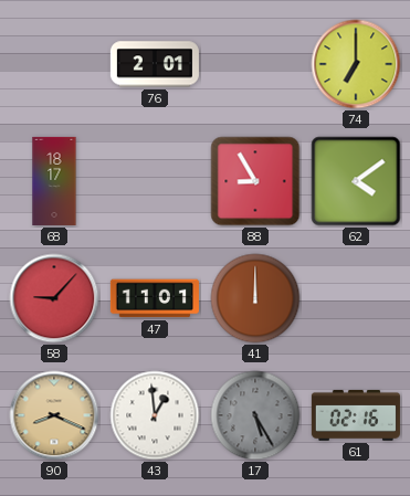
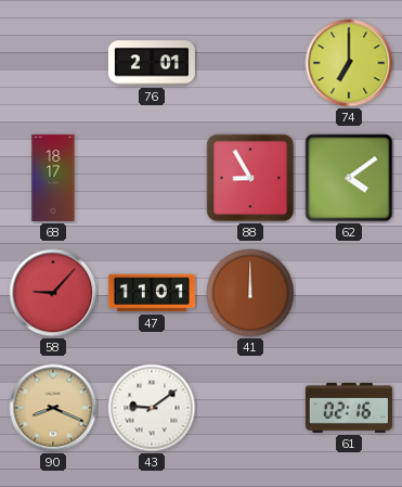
43: 12:59 -> 9:09
17: 5:25 -> none
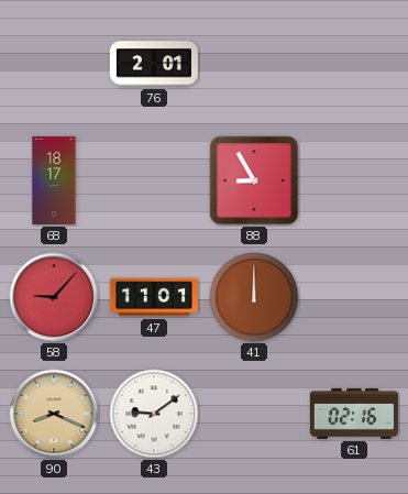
74: 7:00 -> none
62: 4:09 -> none
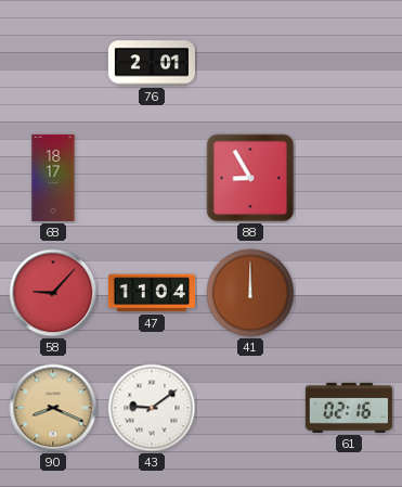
47: 11:01 -> 11:04
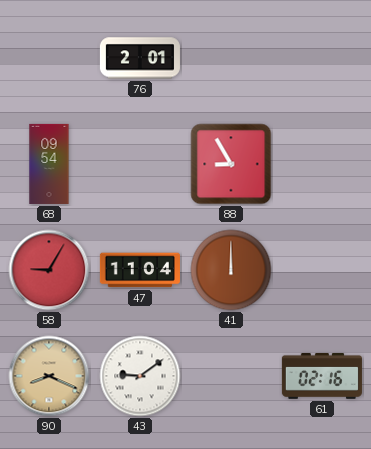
68: 18:17 -> 09:54
58: 9:07 -> 9:05
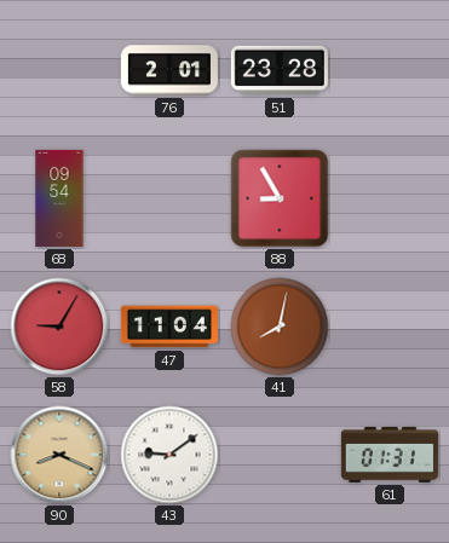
51: none -> 23:28
41: 12:00 -> 8:02
61: 02:16 -> 01:31
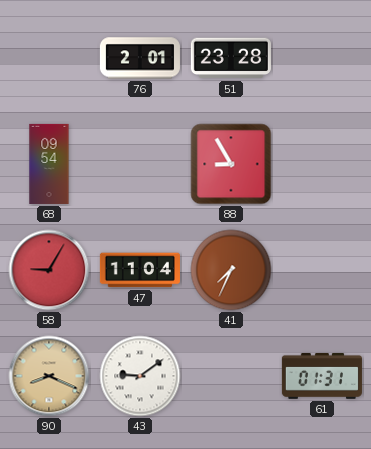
41: 8:02 -> 7:34
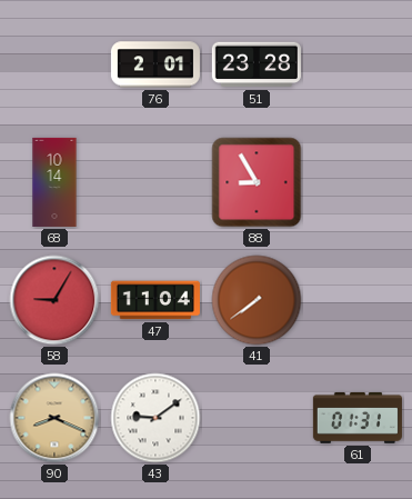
68: 09:54 -> 10:14
41: 7:34 -> 7:39
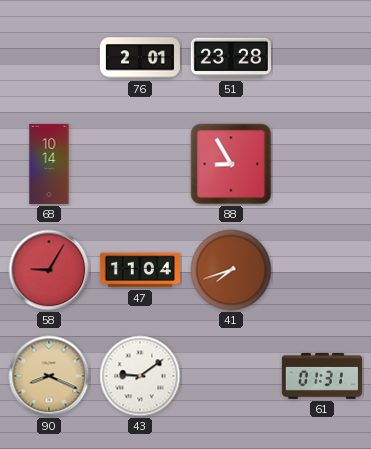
41: 7:39 -> 7:42
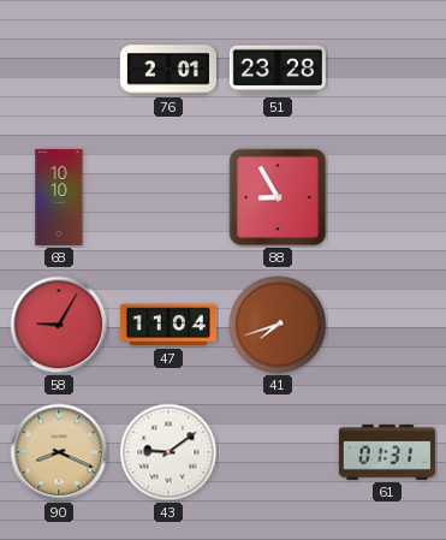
68: 10:14 -> 10:10
